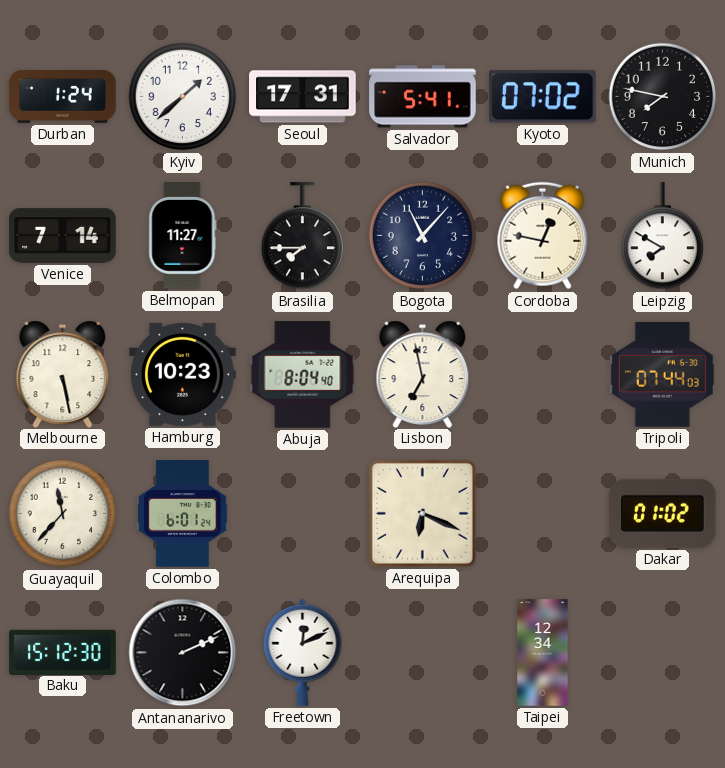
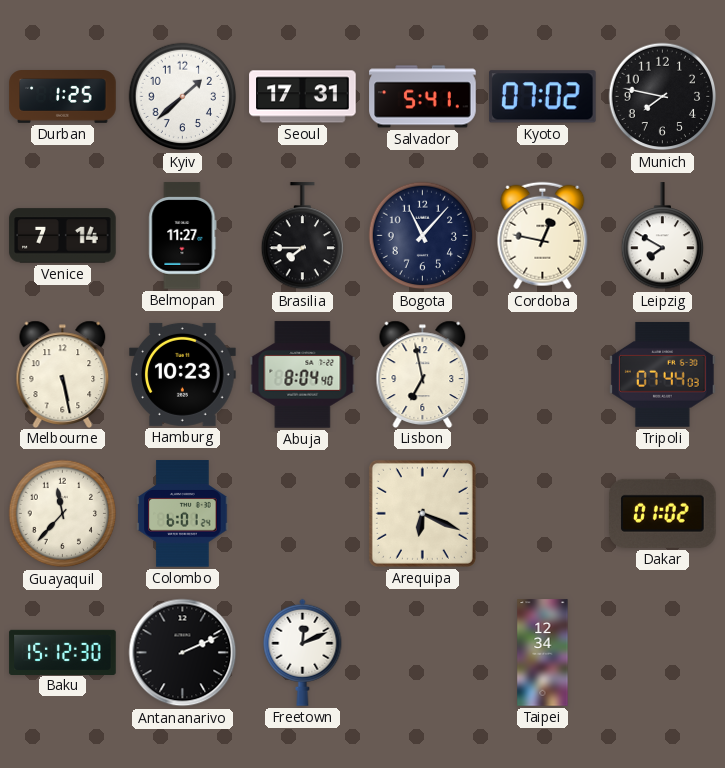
Durban: 1:24 -> 1:25
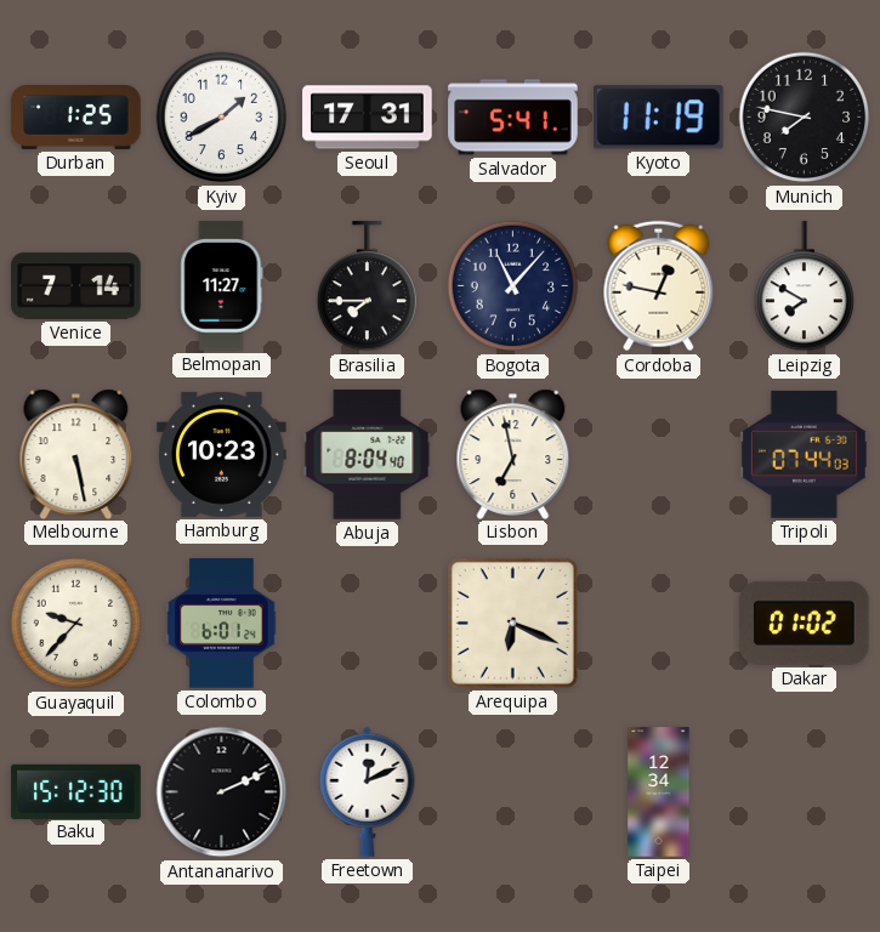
Kyiv: 1:38 -> 1:40
Kyoto: 07:02 -> 11:19
Guayaquil: 11:37 -> 9:37
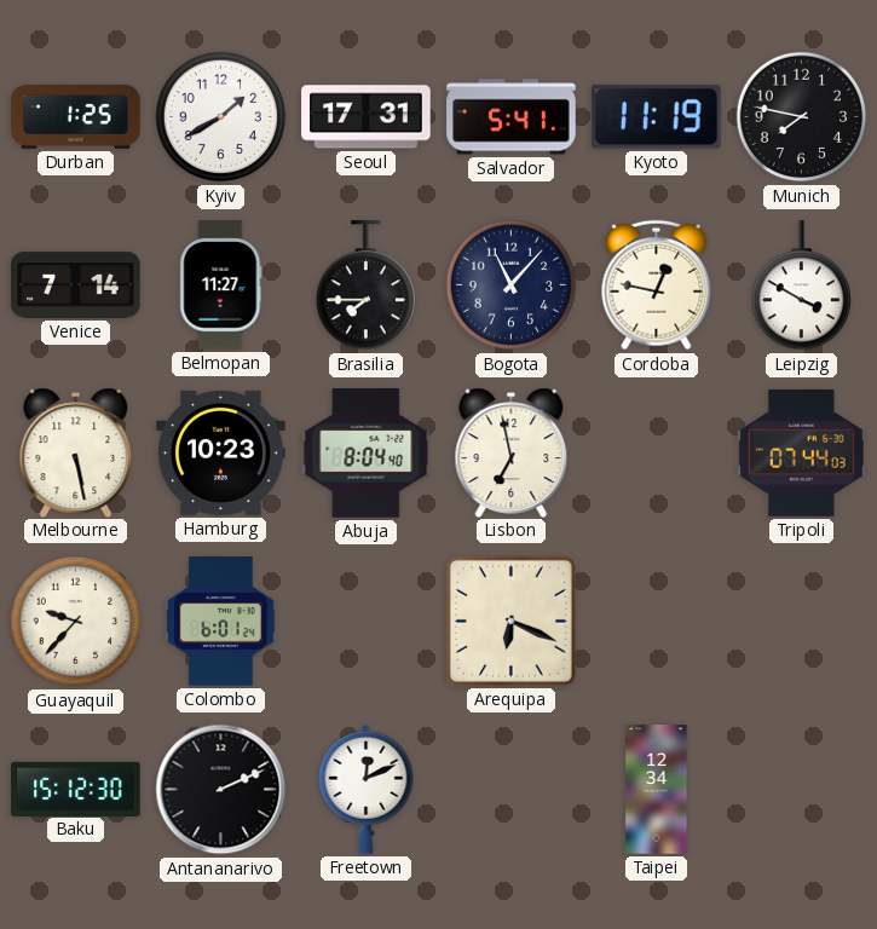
Leipzig: 7:50 -> 3:50
Dakar: 01:02 -> none
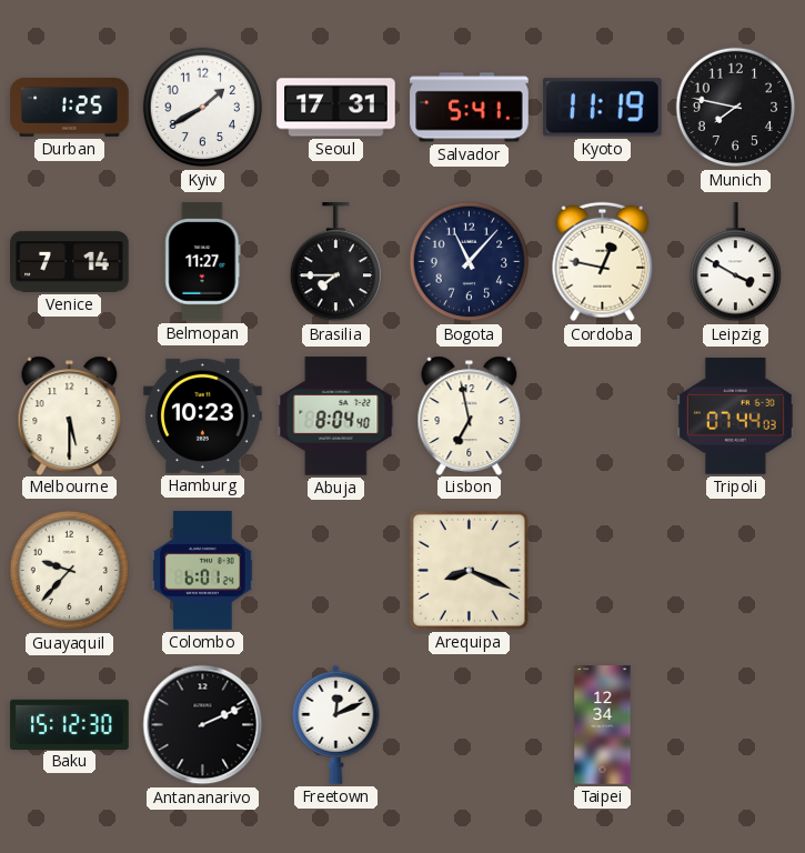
Melbourne: 5:28 -> 5:30
Arequipa: 6:19 -> 8:19
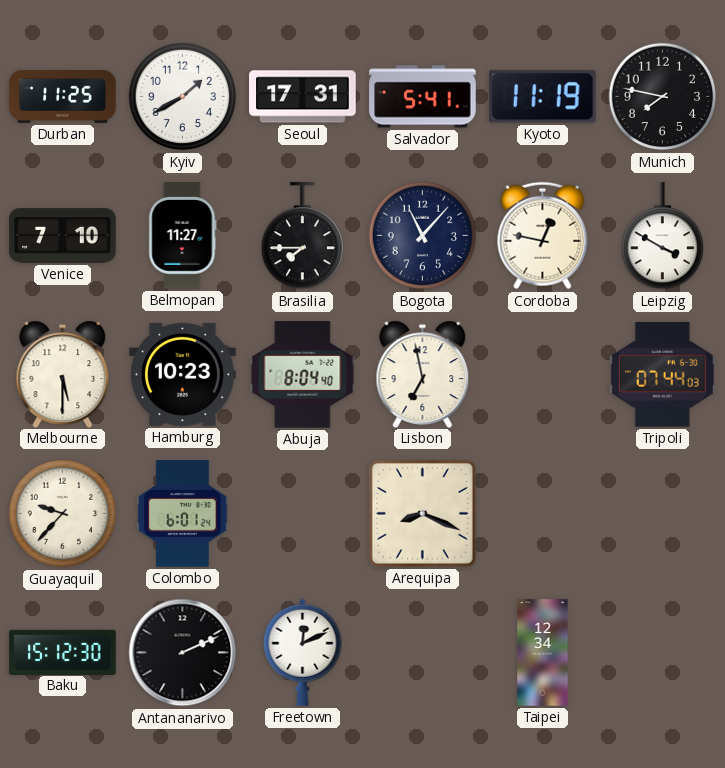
Durban: 1:25 -> 11:25
Venice: 7:14 -> 7:10
